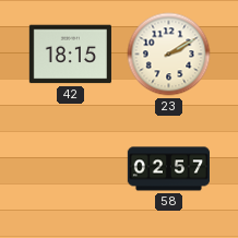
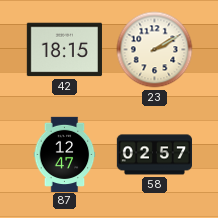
87: none -> 12:47
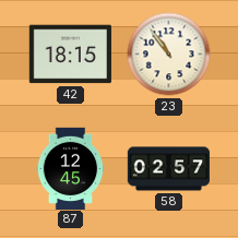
23: 2:10 -> 10:54
87: 12:47 -> 12:45
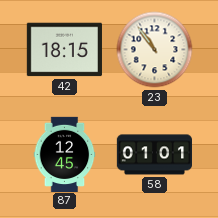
58: 02:57 -> 01:01
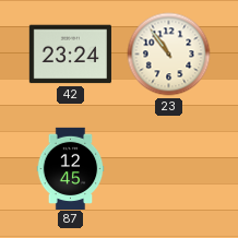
42: 18:15 -> 23:24
58: 01:01 -> none
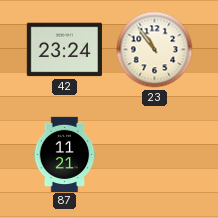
87: 12:45 -> 11:21
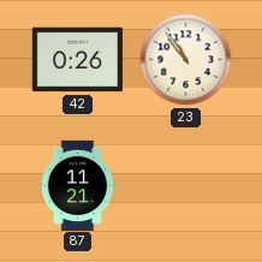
42: 23:24 -> 0:26
